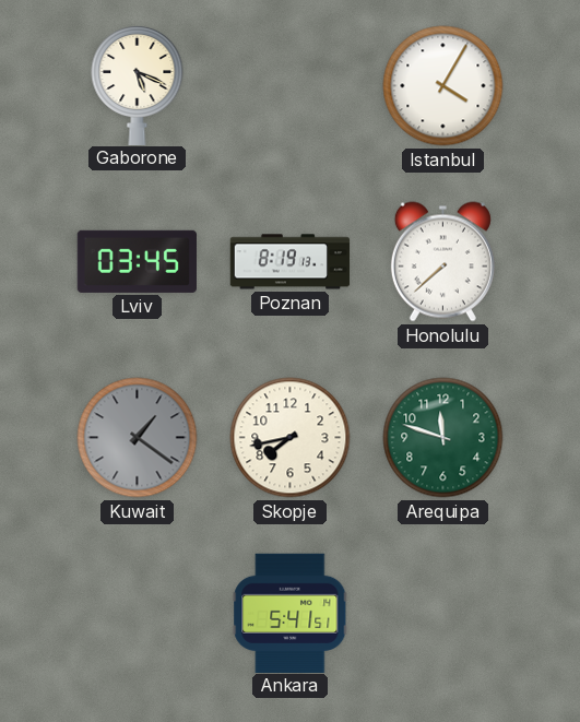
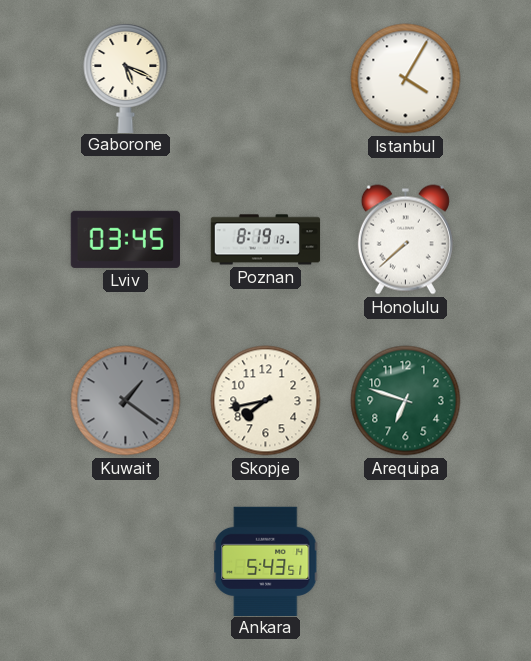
Arequipa: 11:48 -> 6:48
Ankara: 5:41 -> 5:43
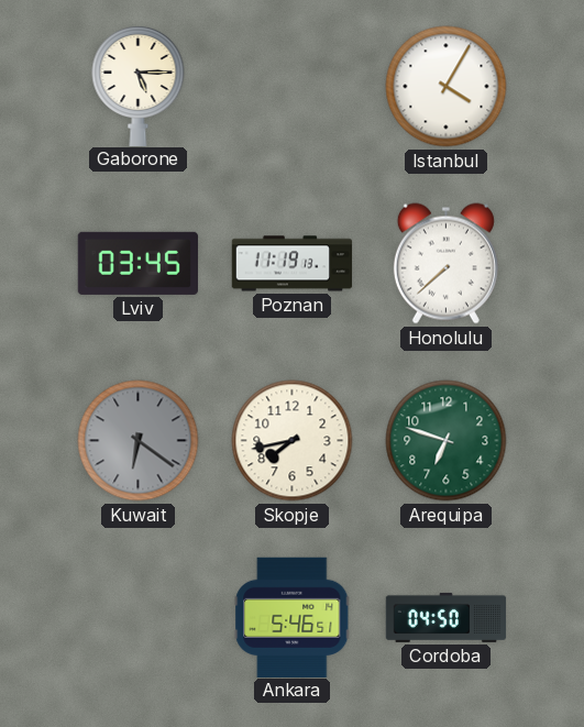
Gaborone: 5:19 -> 5:15
Poznan: 8:19 -> 11:19
Kuwait: 1:21 -> 6:21
Ankara: 5:43 -> 5:46
Cordoba: none -> 04:50
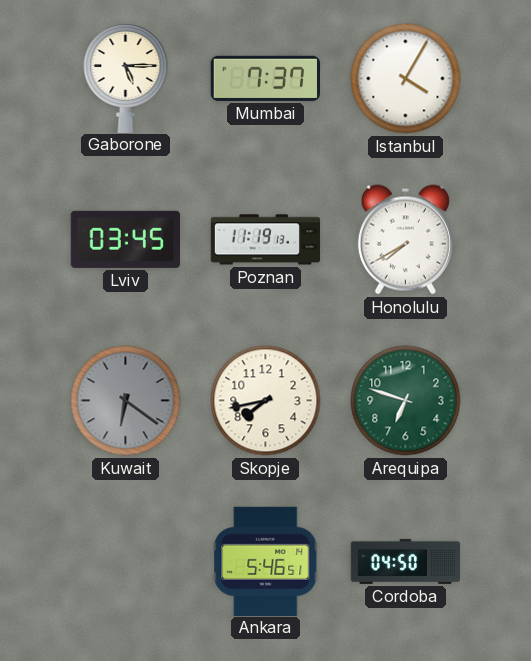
Mumbai: none -> 7:37
Honolulu: 7:38 -> 7:40
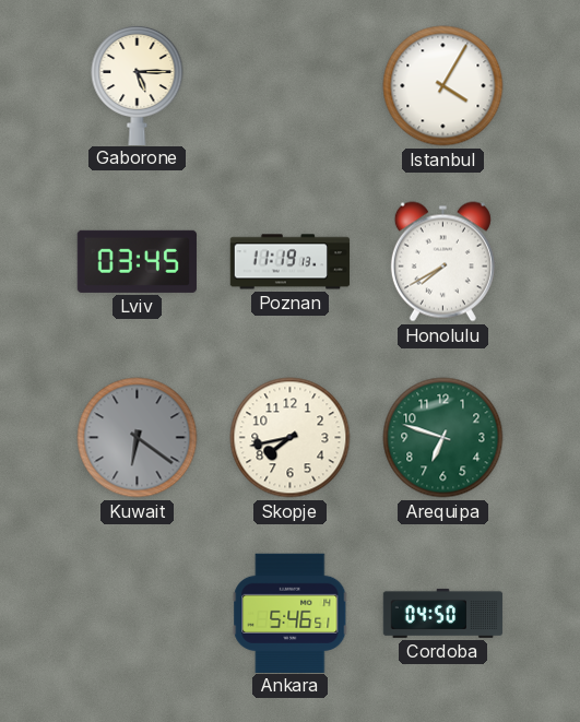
Mumbai: 7:37 -> none
